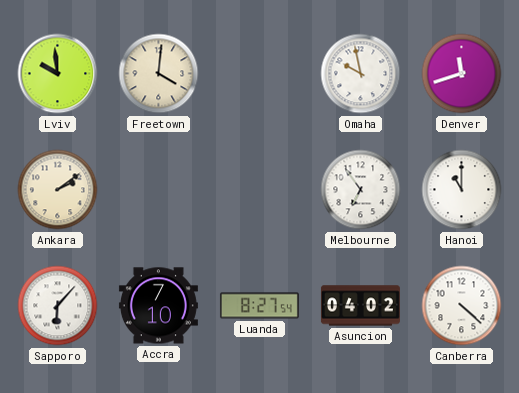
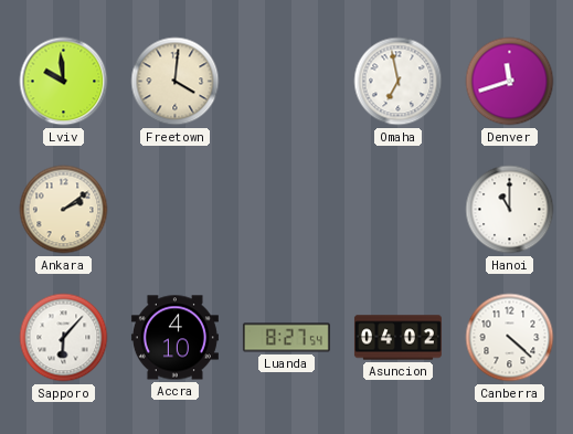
Omaha: 9:58 -> 6:58
Melbourne: 6:54 -> none
Accra: 7:10 -> 4:10
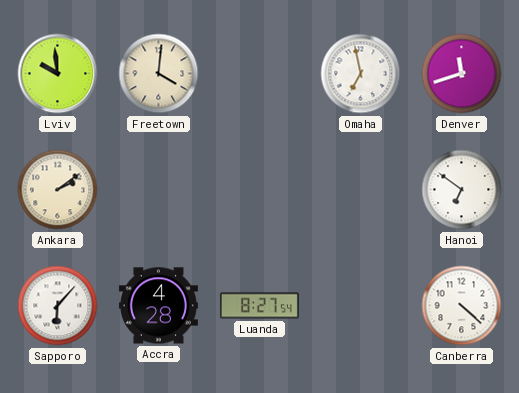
Hanoi: 11:00 -> 6:51
Accra: 4:10 -> 4:28
Asuncion: 04:02 -> none
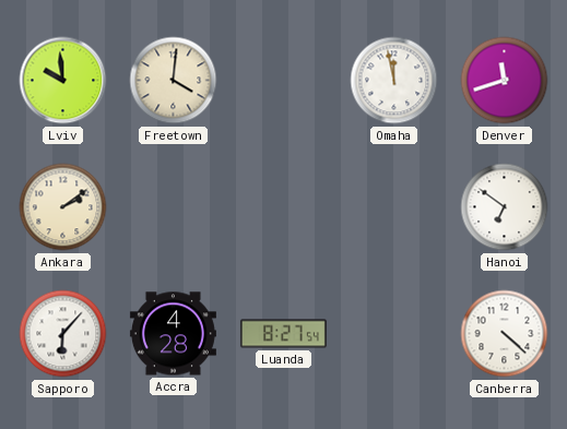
Omaha: 6:58 -> 11:58
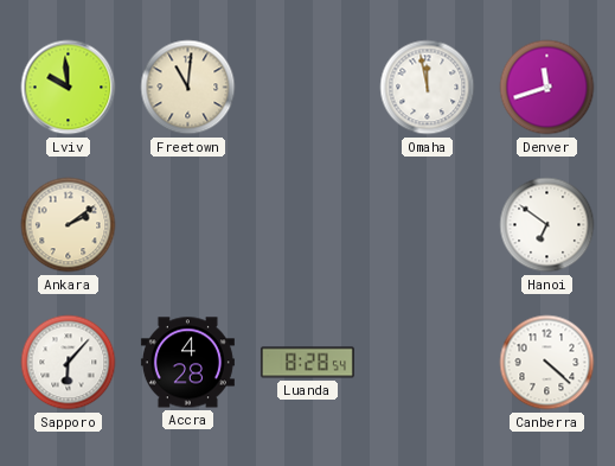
Freetown: 4:01 -> 11:01
Luanda: 8:27 -> 8:28
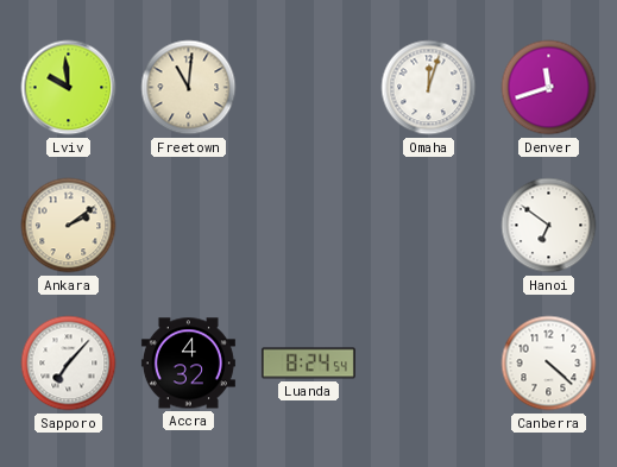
Omaha: 11:58 -> 12:03
Sapporo: 6:07 -> 7:07
Accra: 4:28 -> 4:32
Luanda: 8:28 -> 8:24
